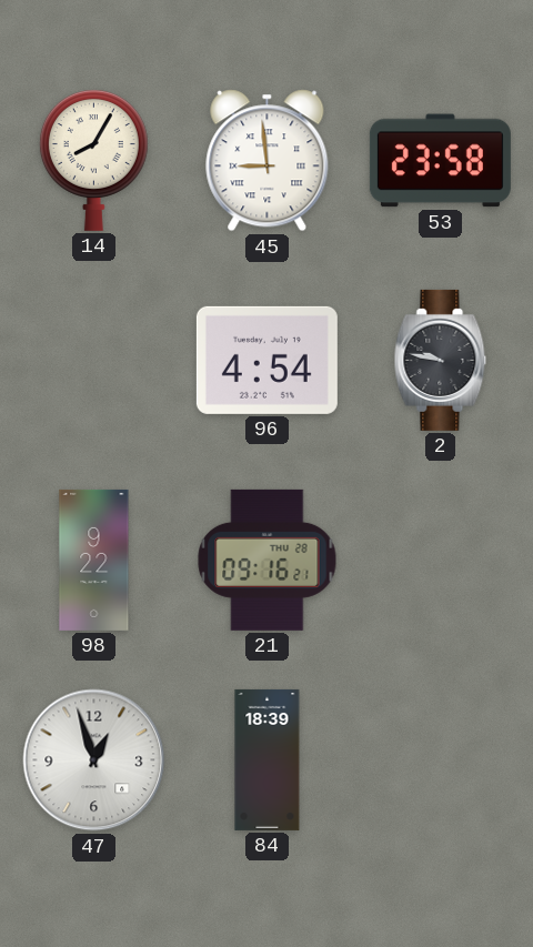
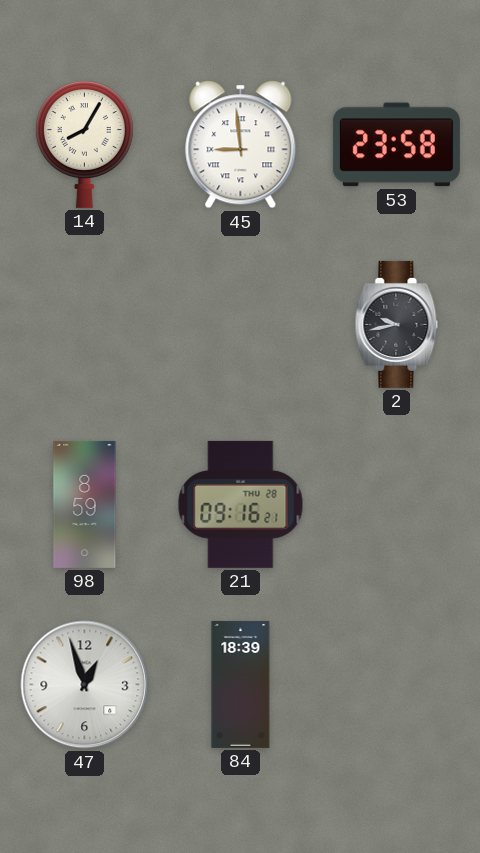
96: 4:54 -> none
2: 9:47 -> 9:43
98: 9:22 -> 8:59
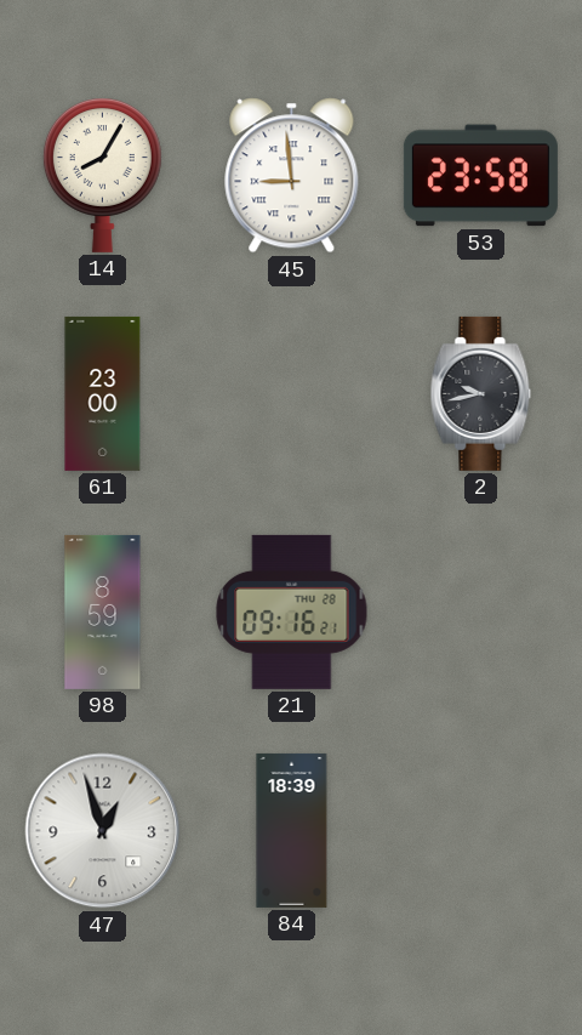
61: none -> 23:00
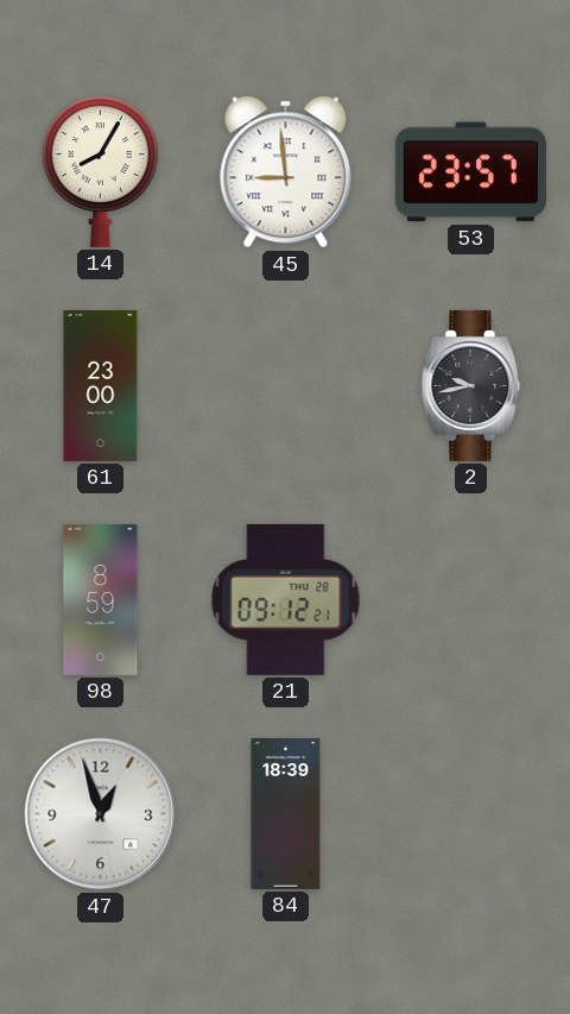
53: 23:58 -> 23:57
21: 09:16 -> 09:12
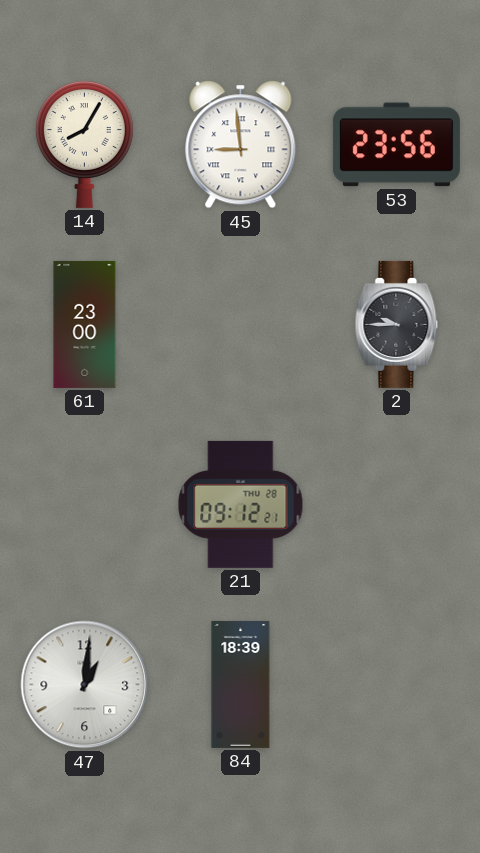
53: 23:57 -> 23:56
2: 9:43 -> 9:45
98: 8:59 -> none
47: 12:57 -> 1:01
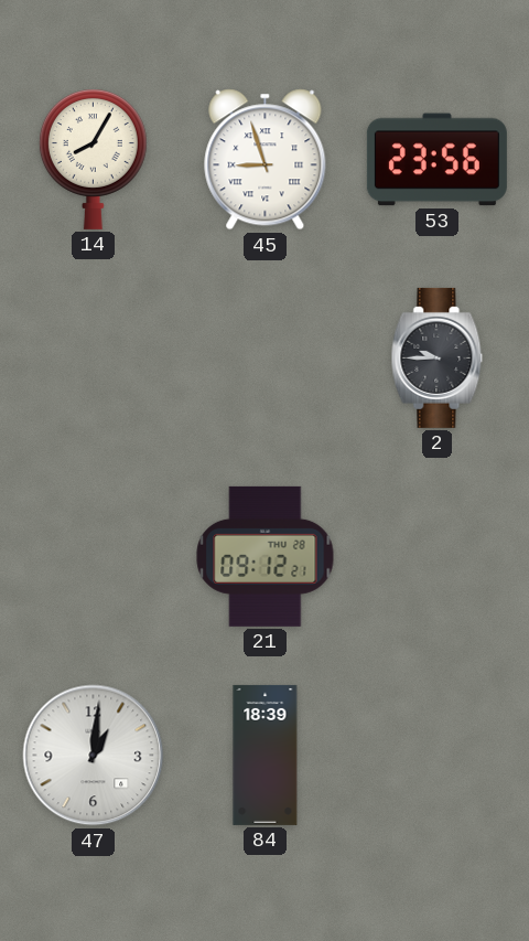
45: 8:59 -> 8:57
61: 23:00 -> none
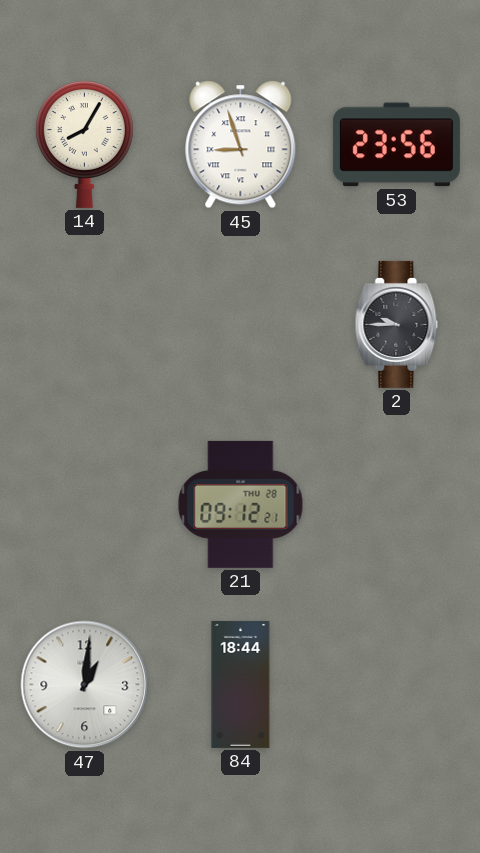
84: 18:39 -> 18:44
